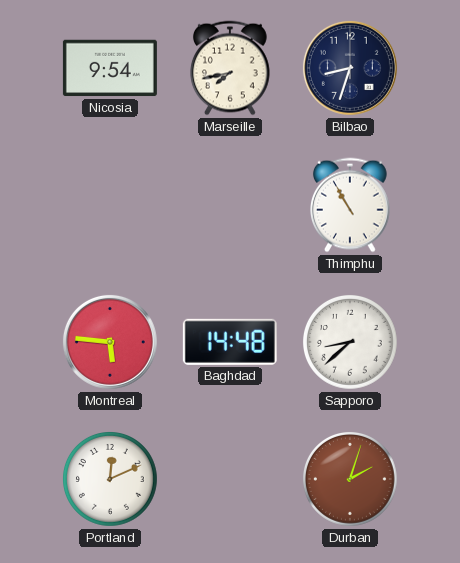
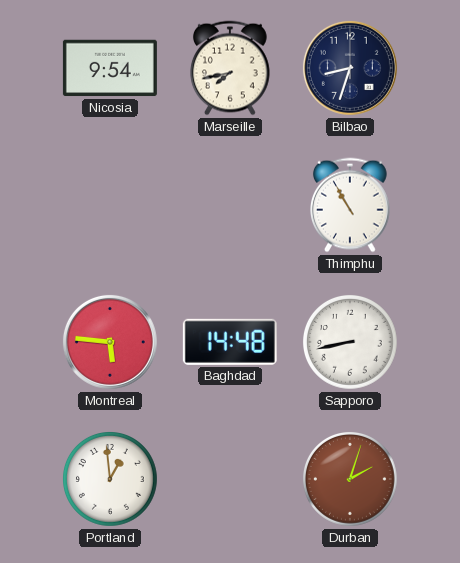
Sapporo: 8:38 -> 8:43
Portland: 12:11 -> 12:59
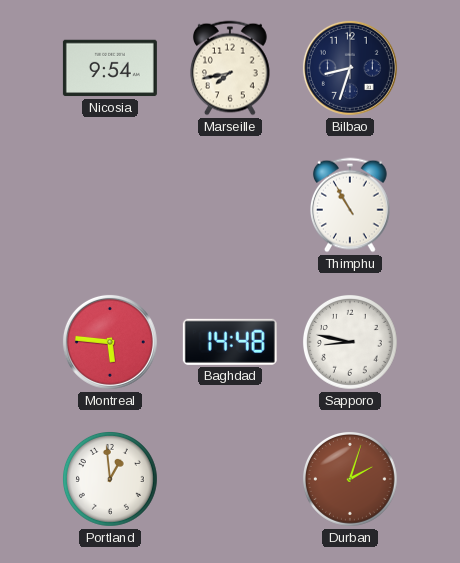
Sapporo: 8:43 -> 8:47
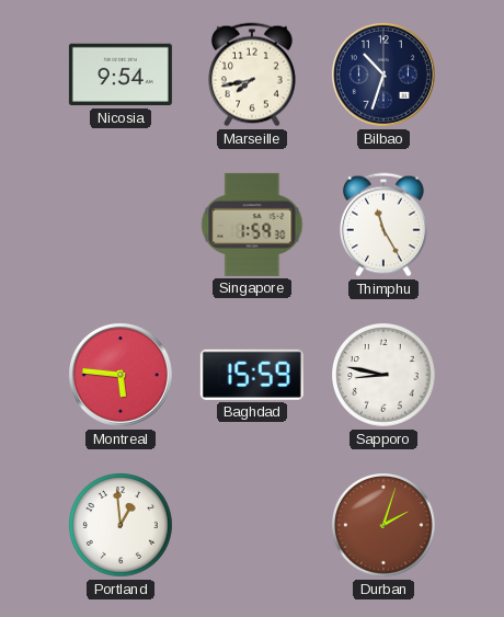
Bilbao: 8:33 -> 10:33
Singapore: none -> 1:59
Thimphu: 10:55 -> 11:25
Baghdad: 14:48 -> 15:59
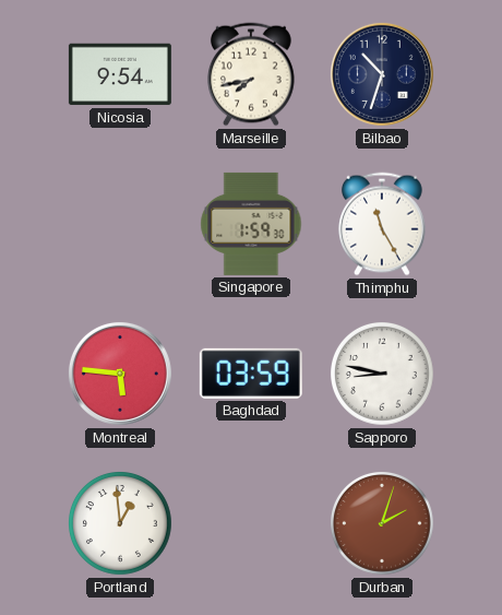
Baghdad: 15:59 -> 03:59
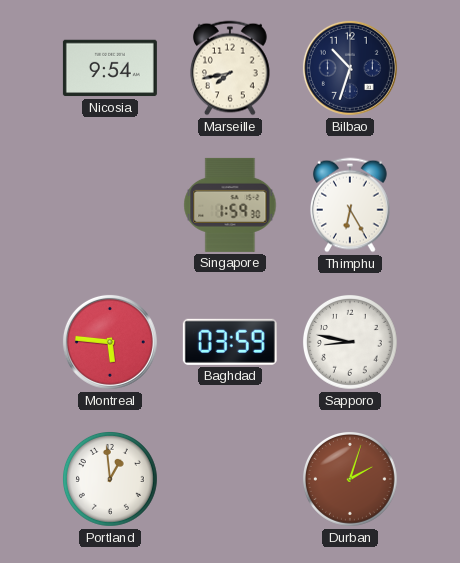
Thimphu: 11:25 -> 6:25
